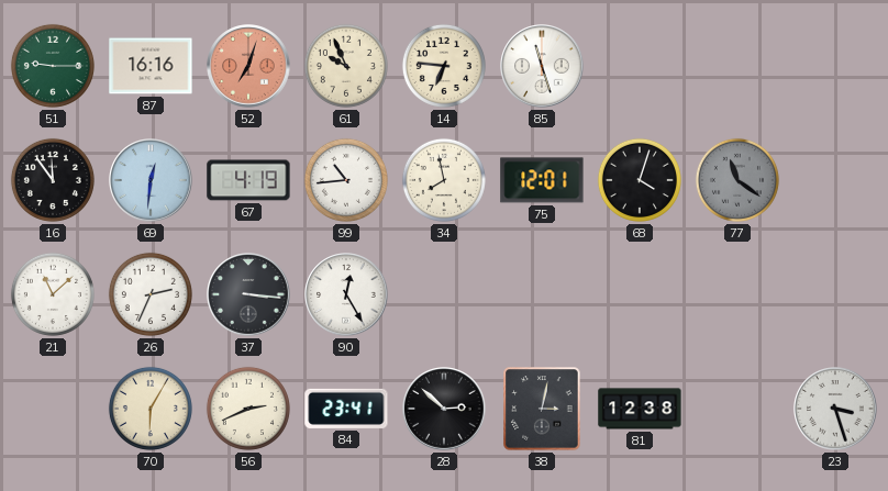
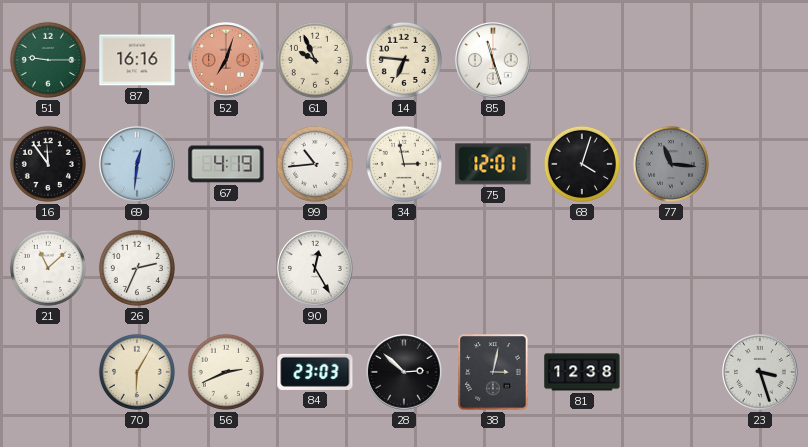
34: 7:58 -> 2:58
77: 11:21 -> 11:16
37: 3:16 -> none
84: 23:41 -> 23:03
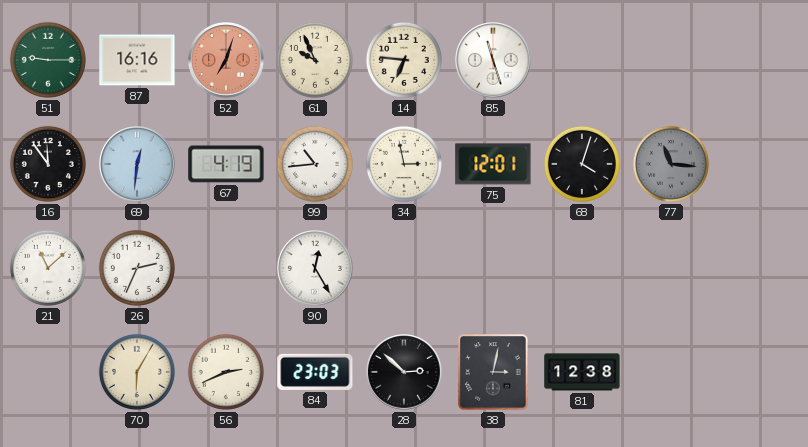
23: 3:27 -> none
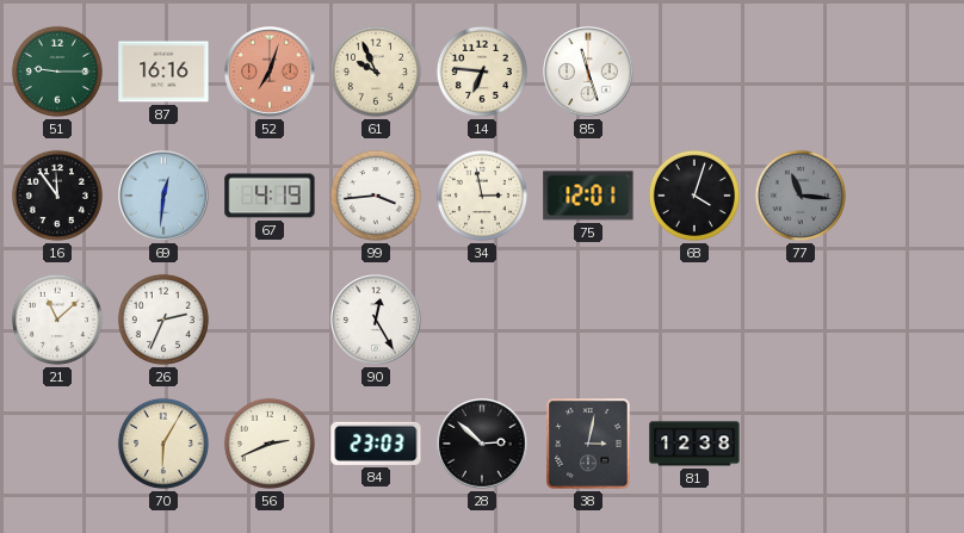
99: 10:44 -> 3:44
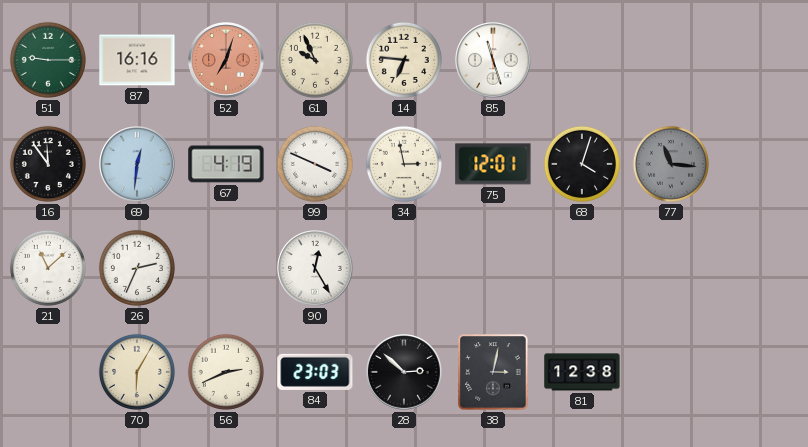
99: 3:44 -> 3:49
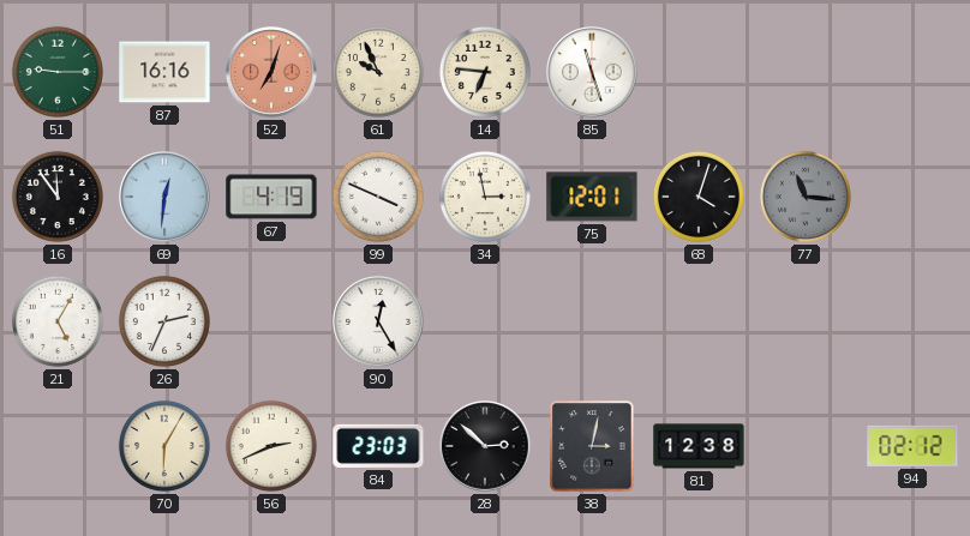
21: 11:08 -> 5:05
94: none -> 02:12
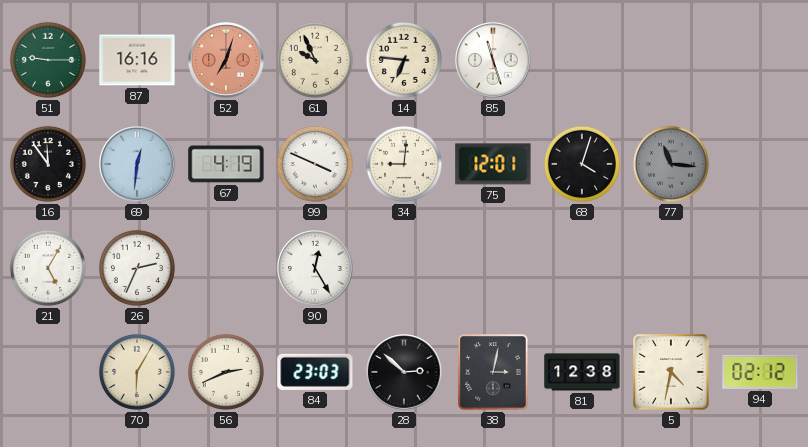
34: 2:58 -> 9:01
5: none -> 4:32
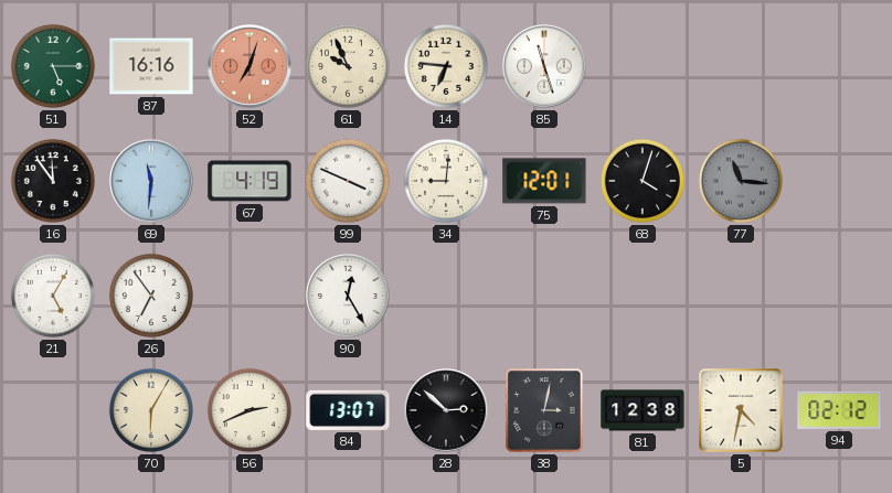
51: 9:15 -> 5:15
69: 12:31 -> 11:31
26: 2:34 -> 6:54
84: 23:03 -> 13:07
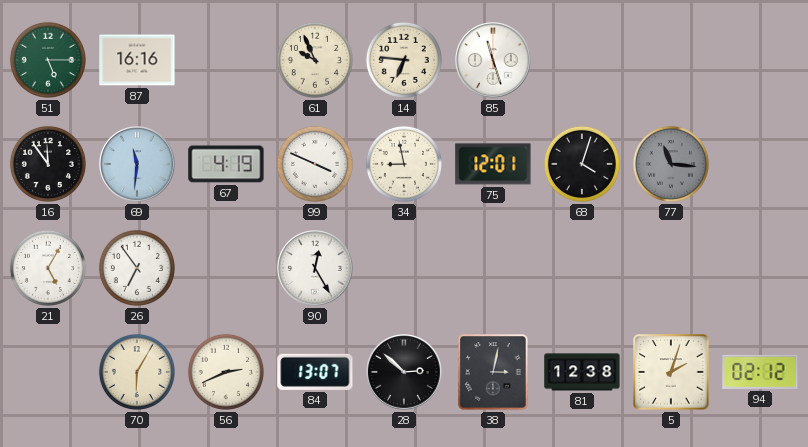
52: 7:03 -> none
34: 9:01 -> 8:58
5: 4:32 -> 2:03
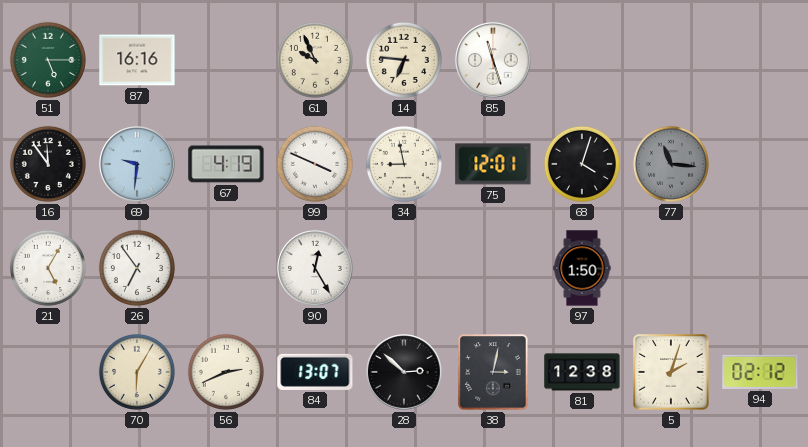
69: 11:31 -> 9:31
97: none -> 1:50
